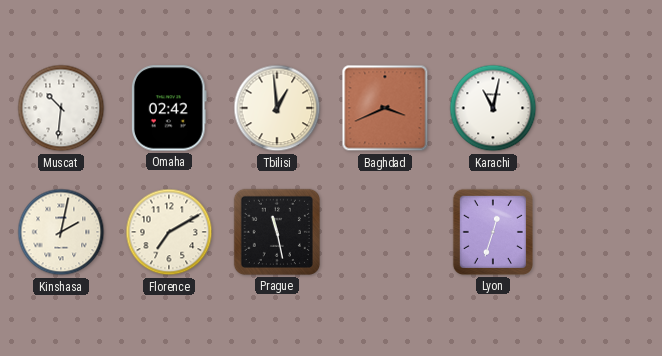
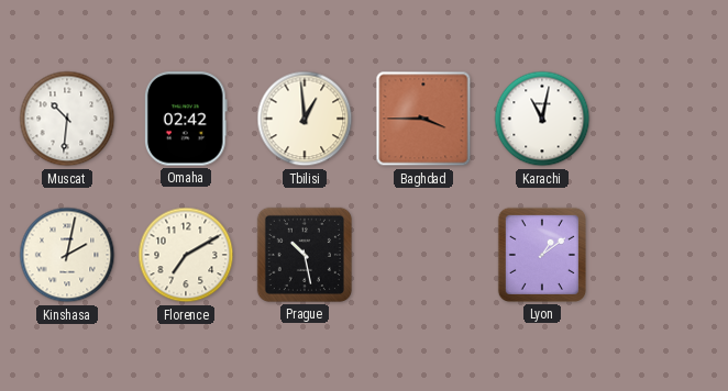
Baghdad: 3:41 -> 3:45
Prague: 11:28 -> 10:28
Lyon: 12:33 -> 1:09
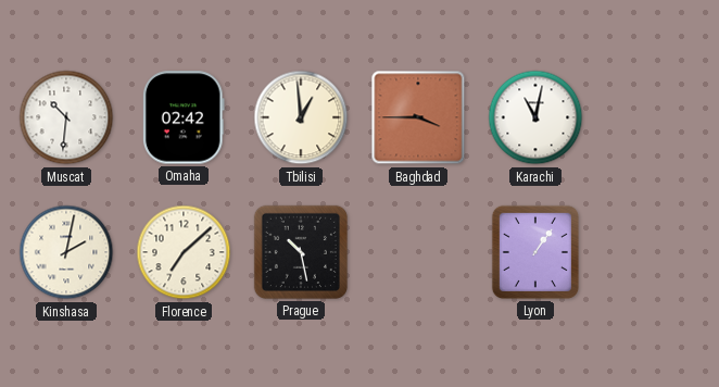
Florence: 7:10 -> 7:08
Lyon: 1:09 -> 1:06
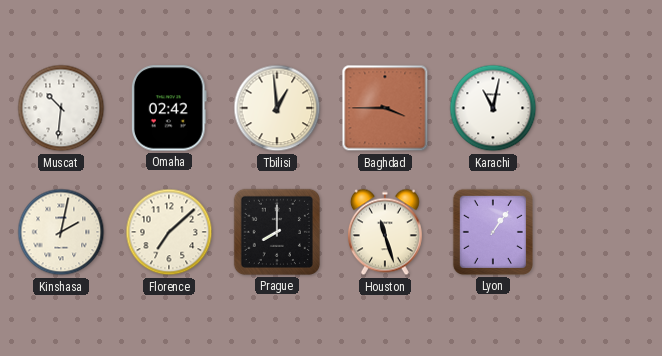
Prague: 10:28 -> 8:00
Houston: none -> 11:27
